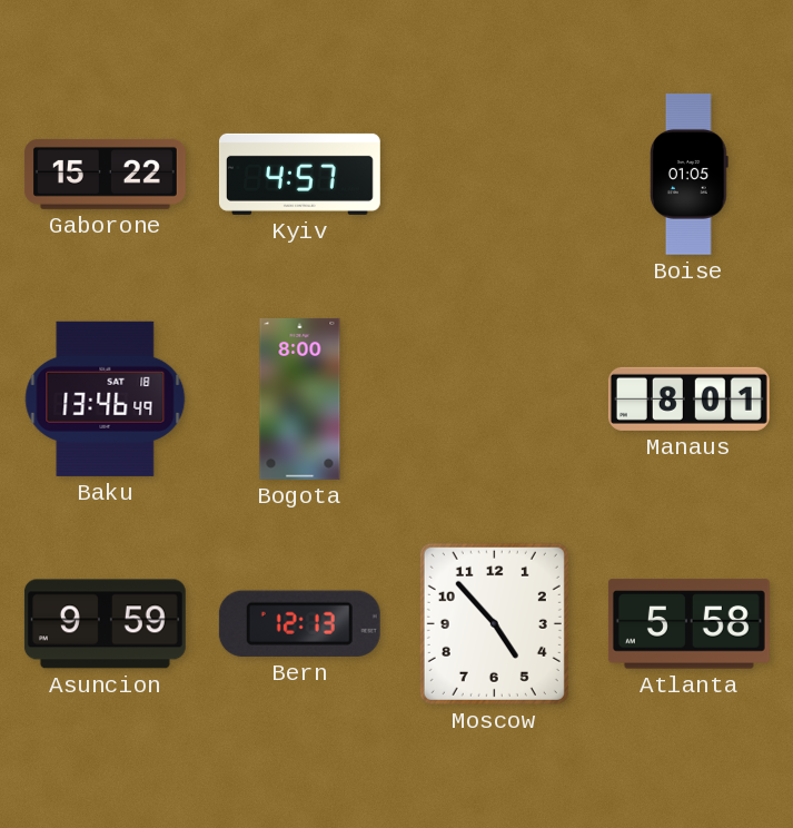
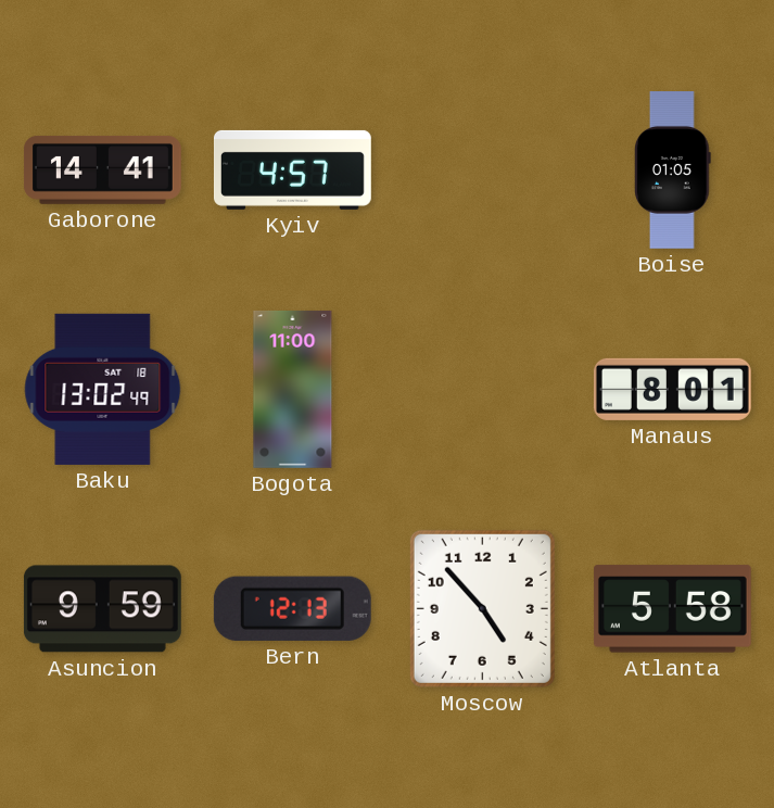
Gaborone: 15:22 -> 14:41
Baku: 13:46 -> 13:02
Bogota: 8:00 -> 11:00
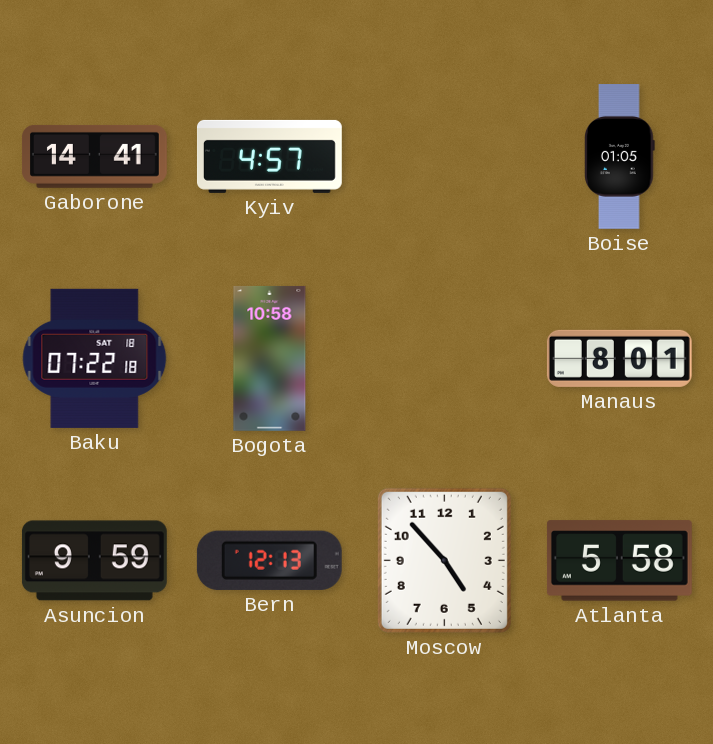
Baku: 13:02 -> 07:22
Bogota: 11:00 -> 10:58
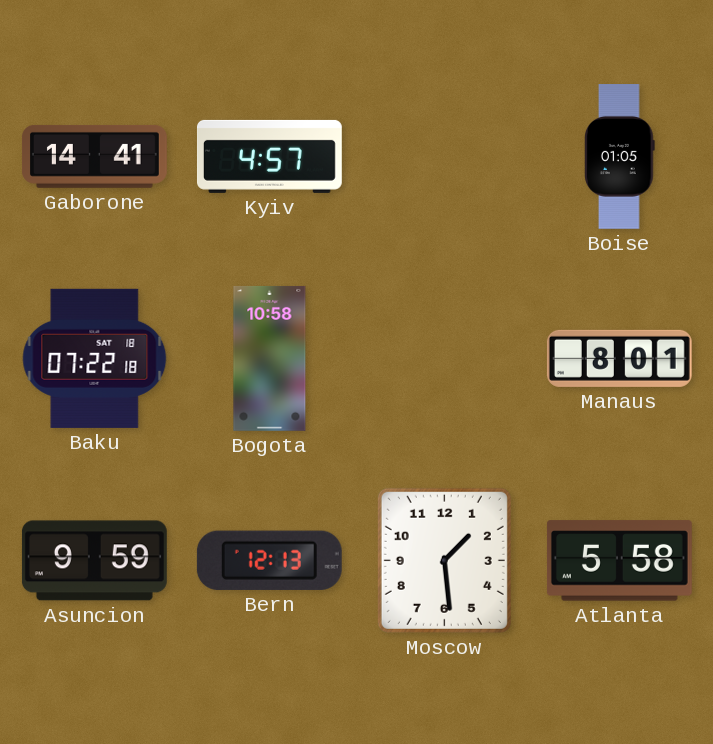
Moscow: 4:53 -> 1:29
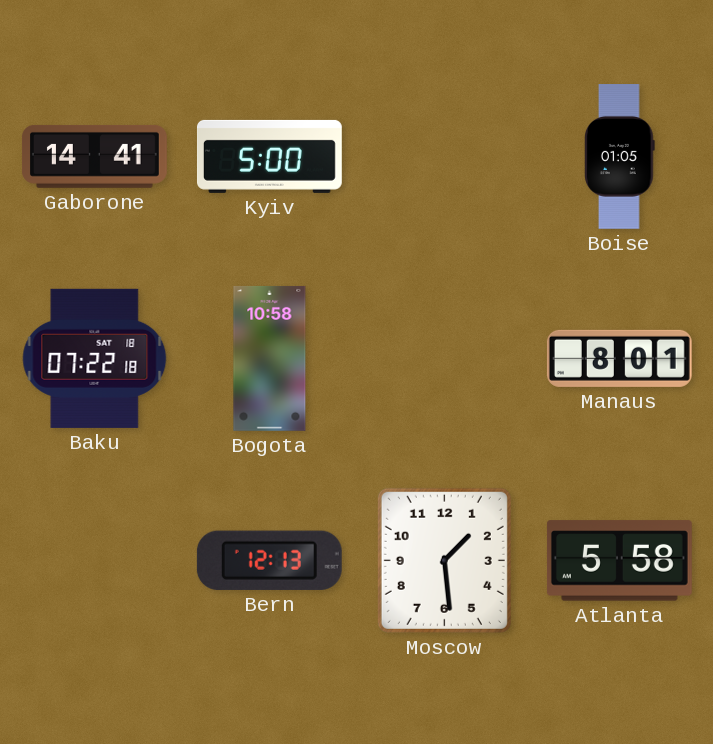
Kyiv: 4:57 -> 5:00
Asuncion: 9:59 -> none
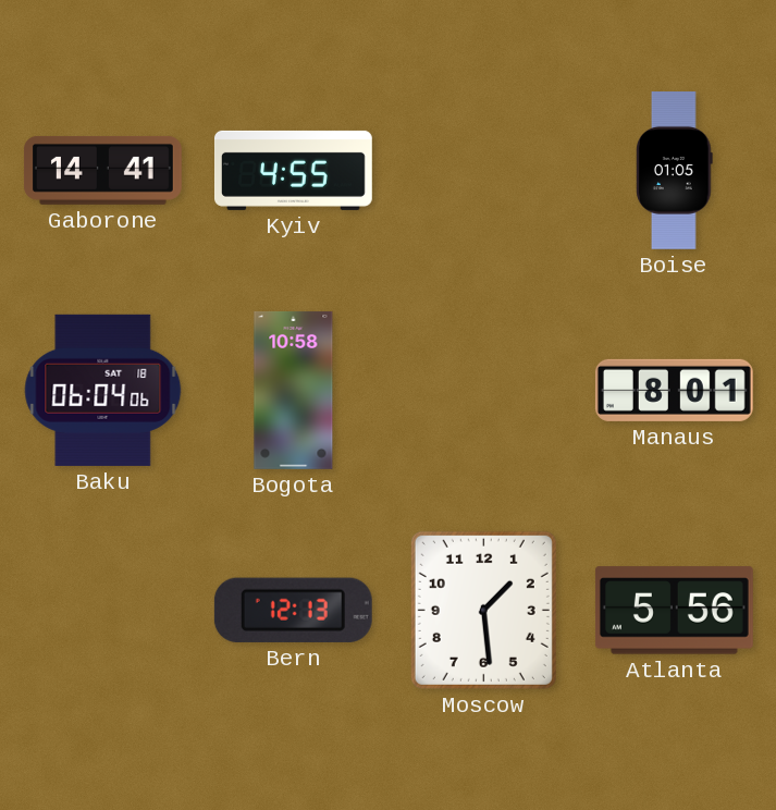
Kyiv: 5:00 -> 4:55
Baku: 07:22 -> 06:04
Atlanta: 5:58 -> 5:56
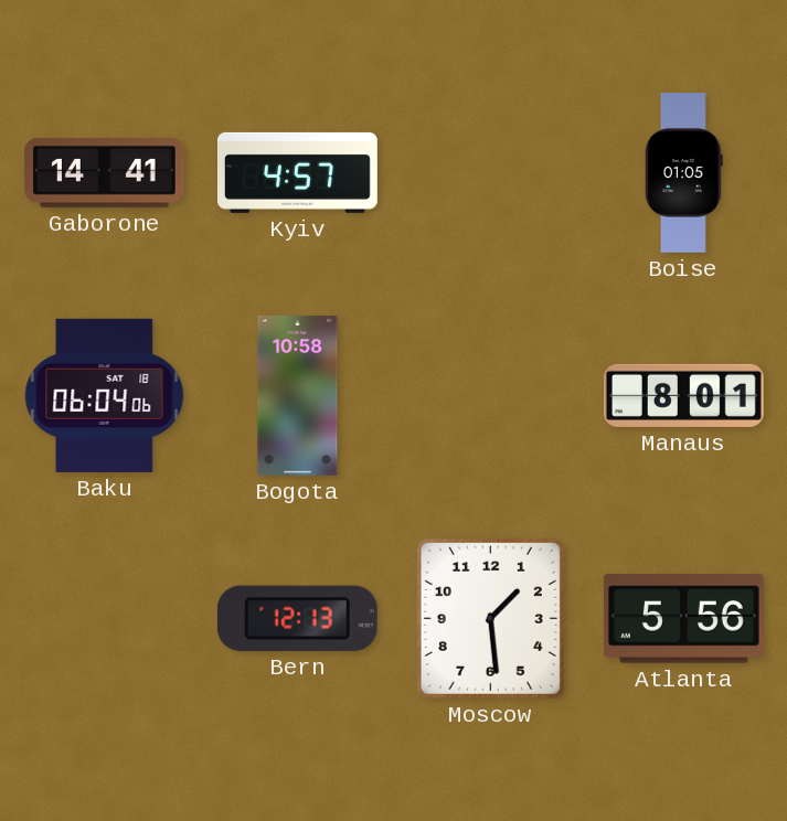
Kyiv: 4:55 -> 4:57
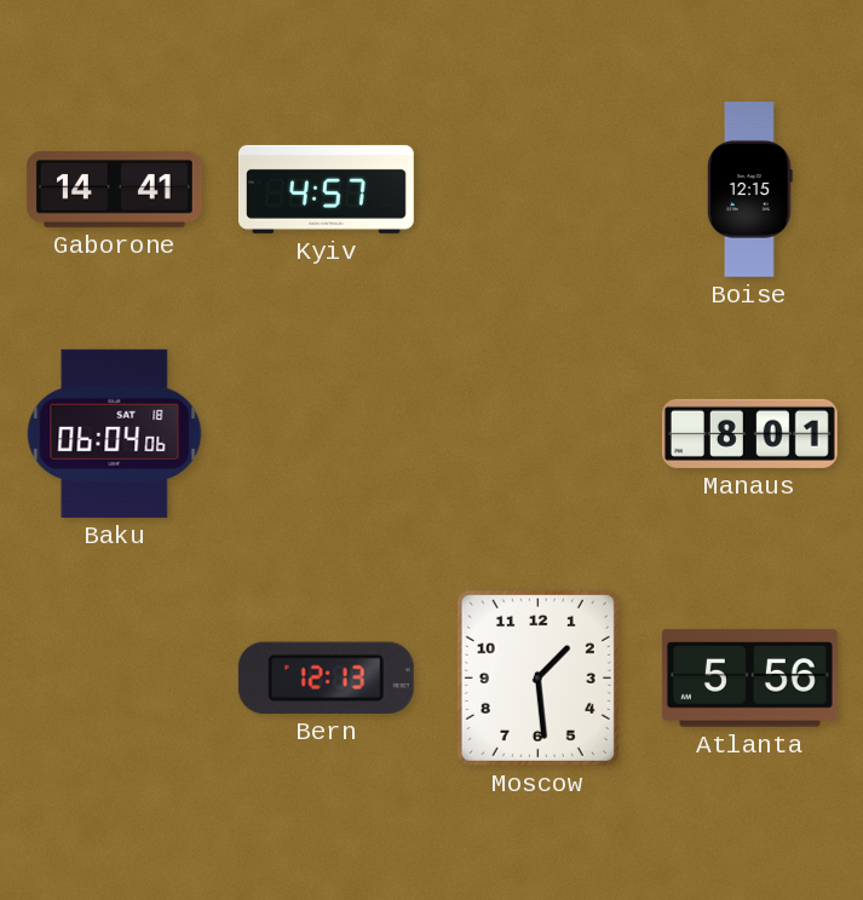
Boise: 01:05 -> 12:15
Bogota: 10:58 -> none
